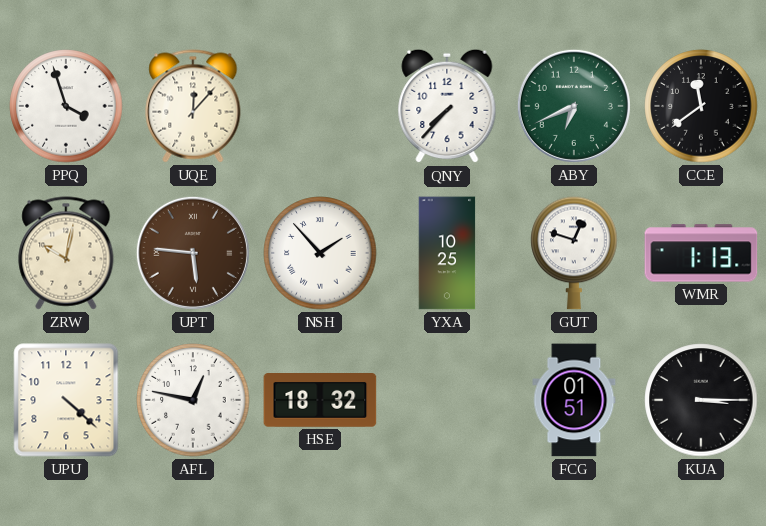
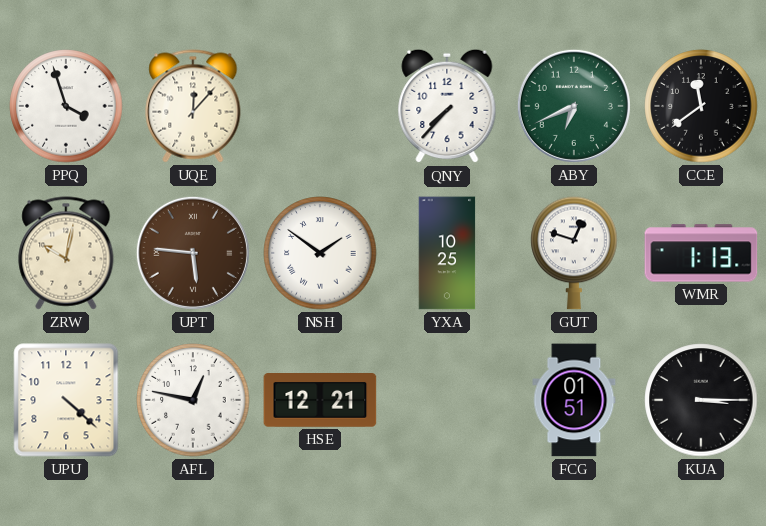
NSH: 1:53 -> 1:51
HSE: 18:32 -> 12:21
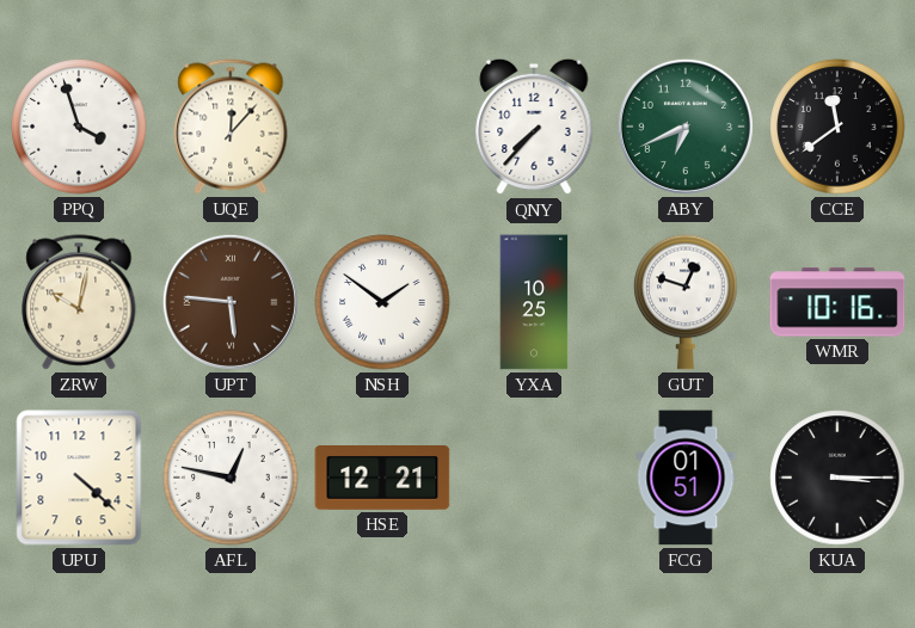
WMR: 1:13 -> 10:16
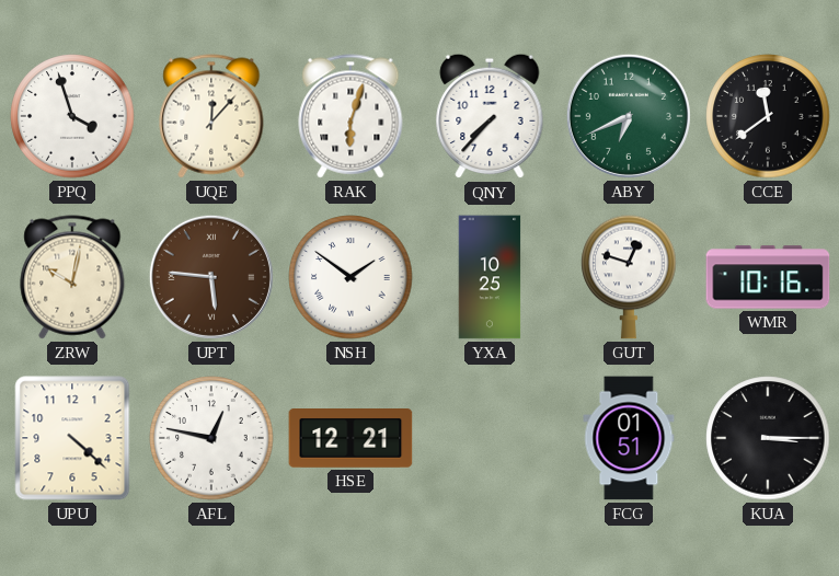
RAK: none -> 6:03
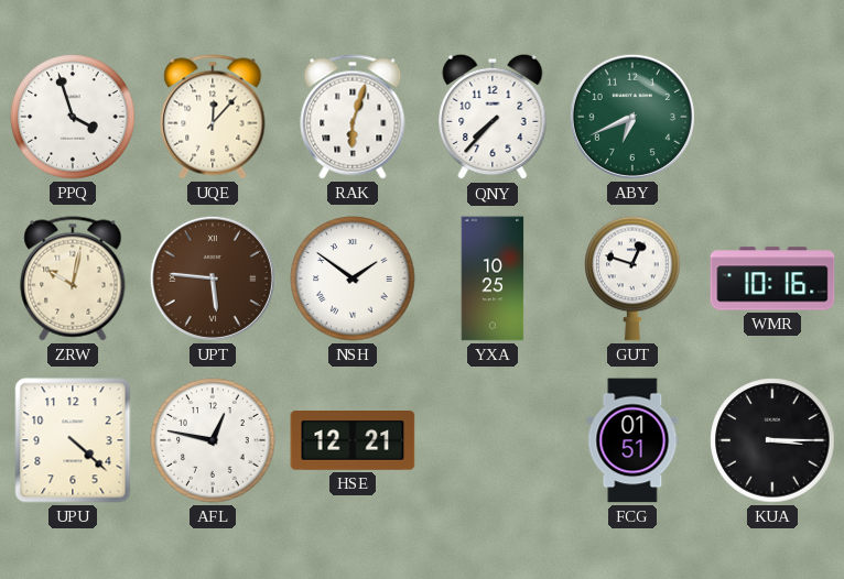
CCE: 11:39 -> none
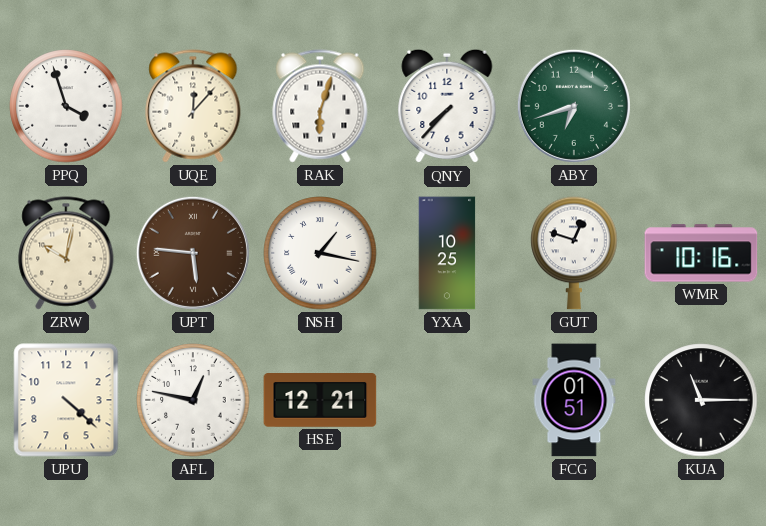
ABY: 6:41 -> 6:42
NSH: 1:51 -> 1:17
KUA: 3:15 -> 11:15
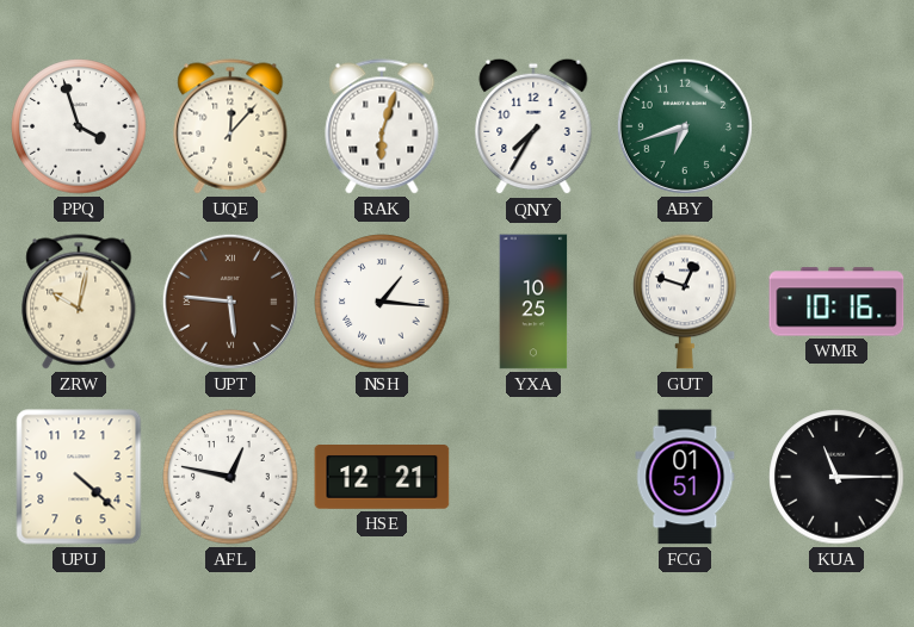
QNY: 7:37 -> 7:35
NSH: 1:17 -> 1:16
